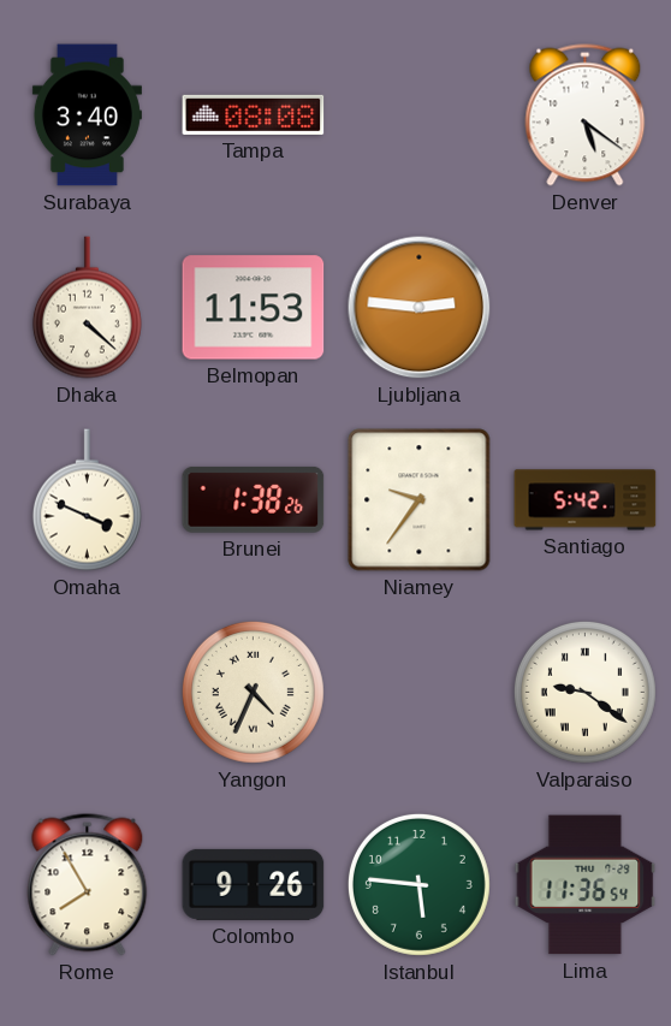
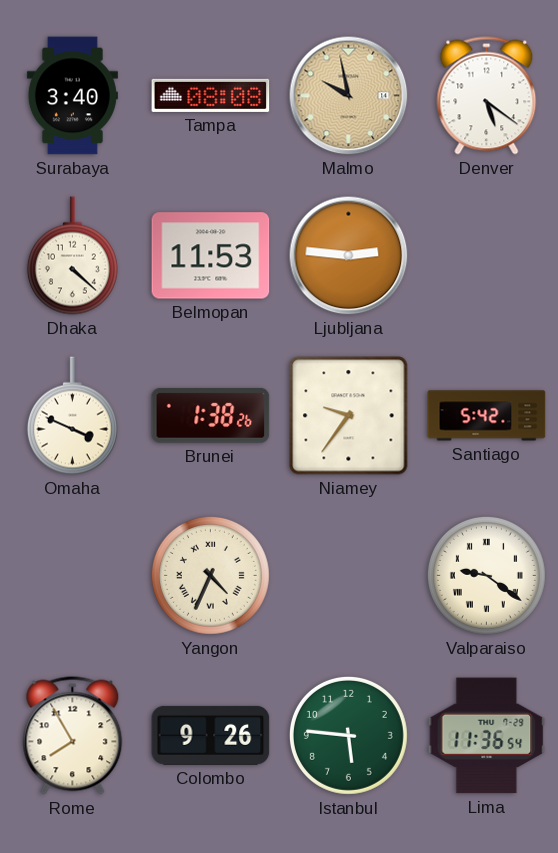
Malmo: none -> 9:58
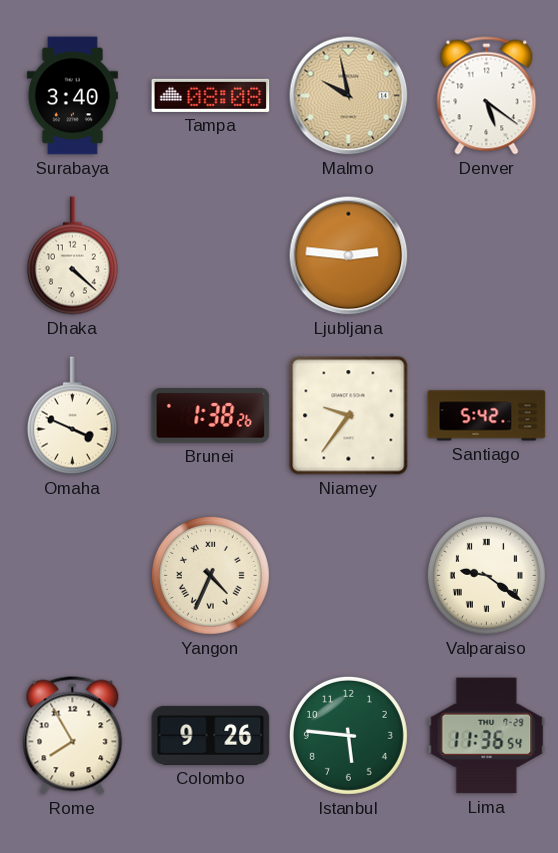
Belmopan: 11:53 -> none
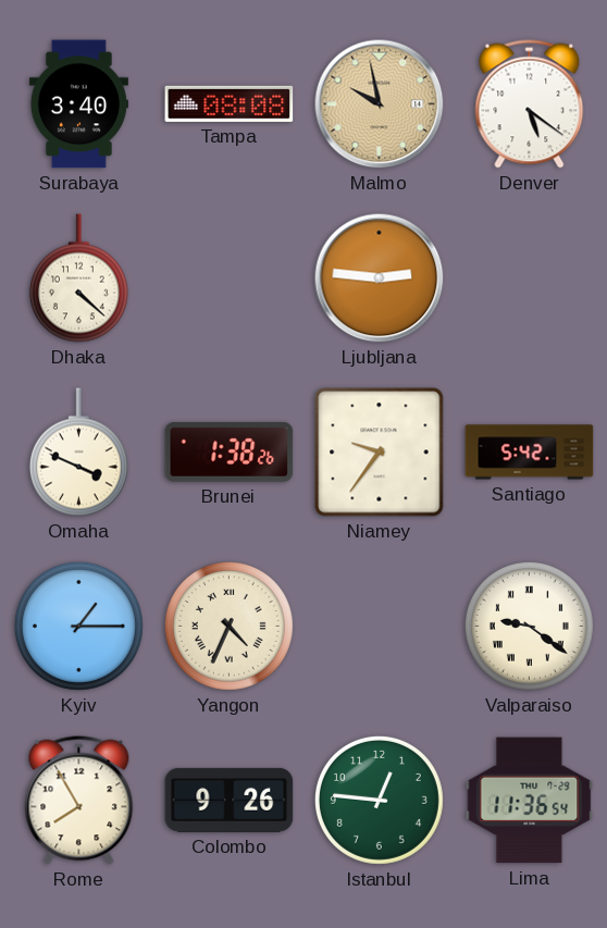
Kyiv: none -> 1:15
Istanbul: 5:46 -> 12:46
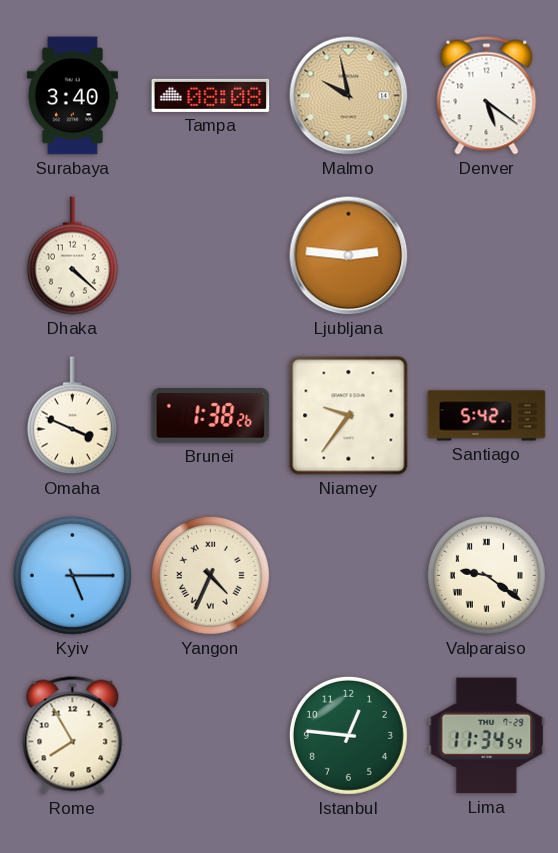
Kyiv: 1:15 -> 5:15
Colombo: 9:26 -> none
Lima: 11:36 -> 11:34
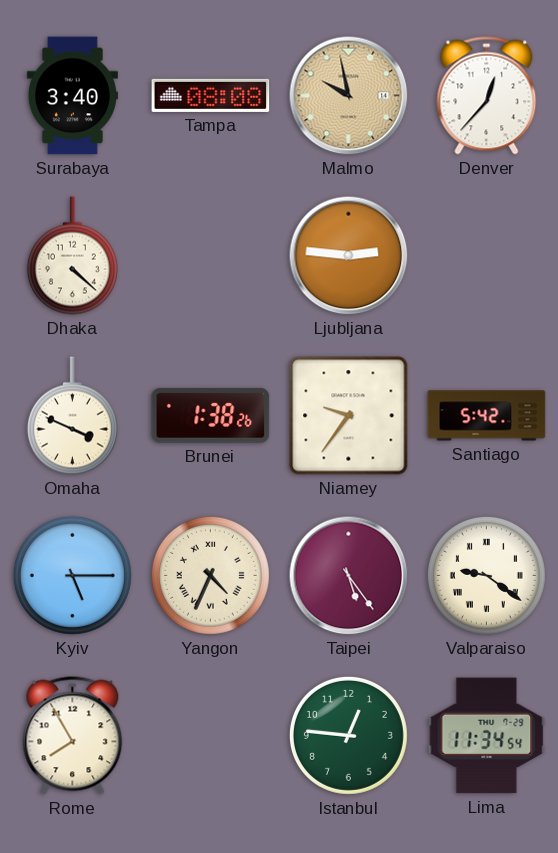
Denver: 5:21 -> 12:37
Taipei: none -> 5:24
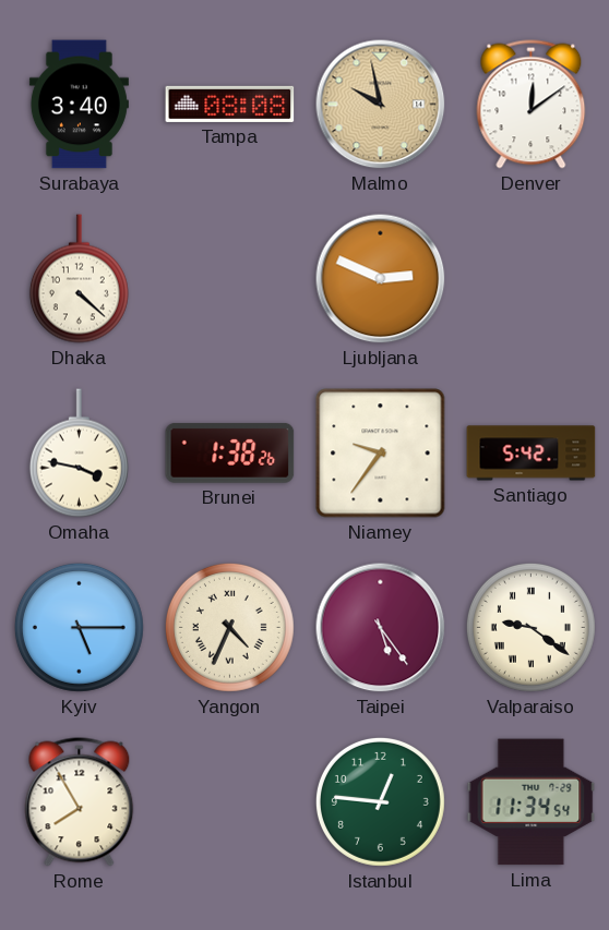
Denver: 12:37 -> 12:09
Ljubljana: 2:46 -> 2:49
Omaha: 3:49 -> 3:47
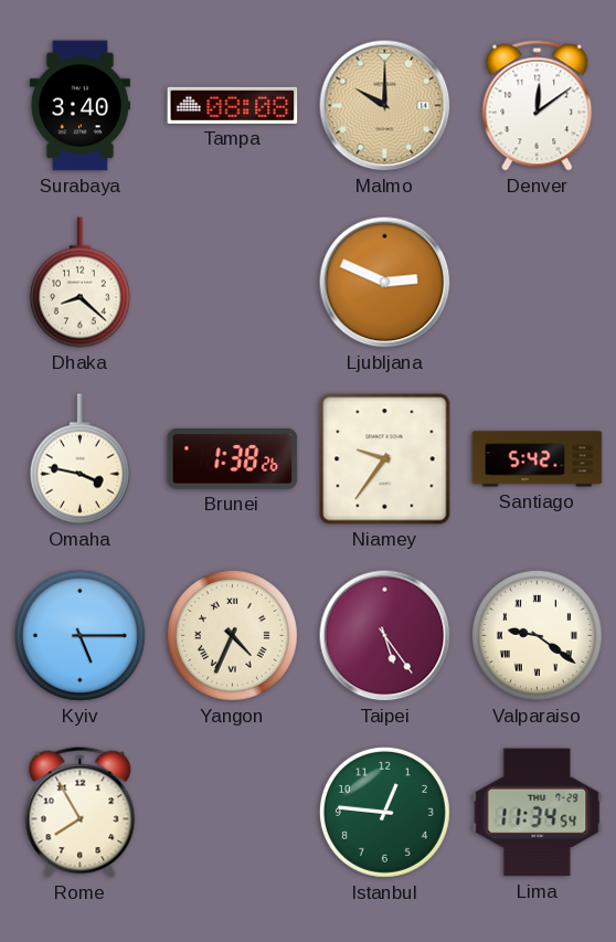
Malmo: 9:58 -> 10:00
Dhaka: 4:22 -> 8:22
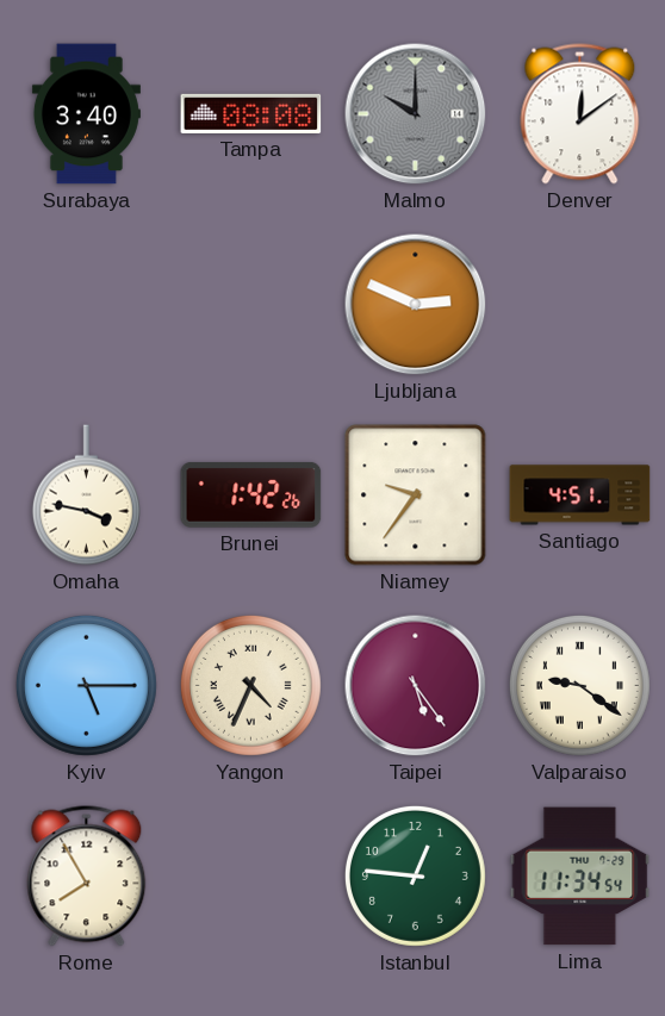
Malmo dial: champagne -> grey
Dhaka: 8:22 -> none
Brunei: 1:38 -> 1:42
Santiago: 5:42 -> 4:51
